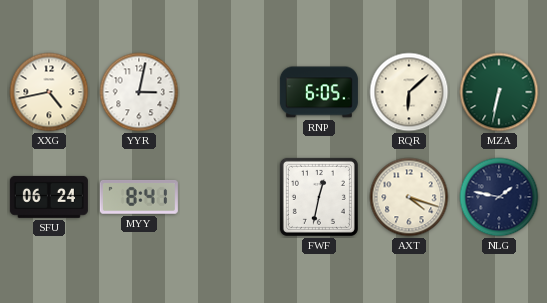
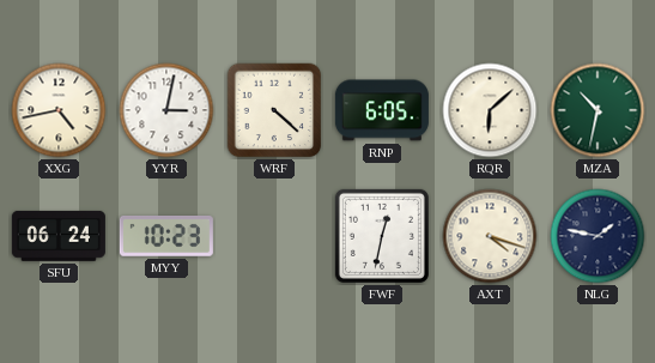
WRF: none -> 4:22
MZA: 6:32 -> 10:32
MYY: 8:41 -> 10:23
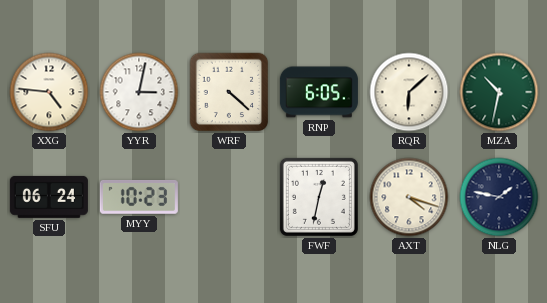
XXG: 4:43 -> 4:46
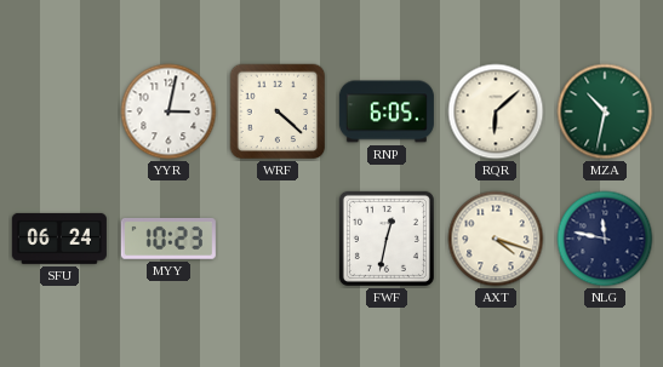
XXG: 4:46 -> none
NLG: 1:47 -> 11:47
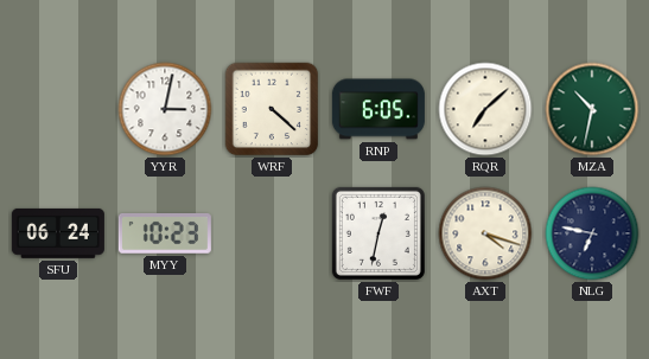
RQR: 6:08 -> 7:08
NLG: 11:47 -> 6:47
